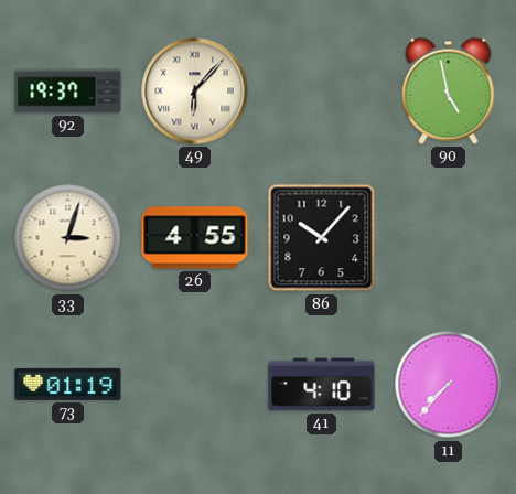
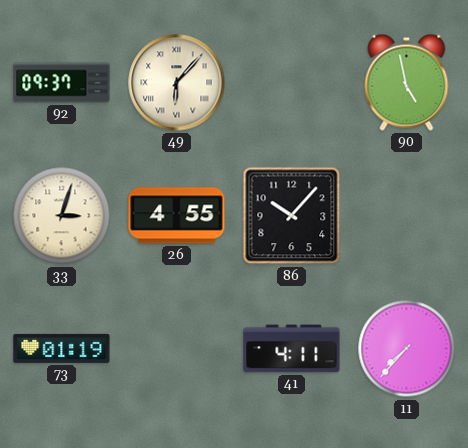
92: 19:37 -> 09:37
41: 4:10 -> 4:11
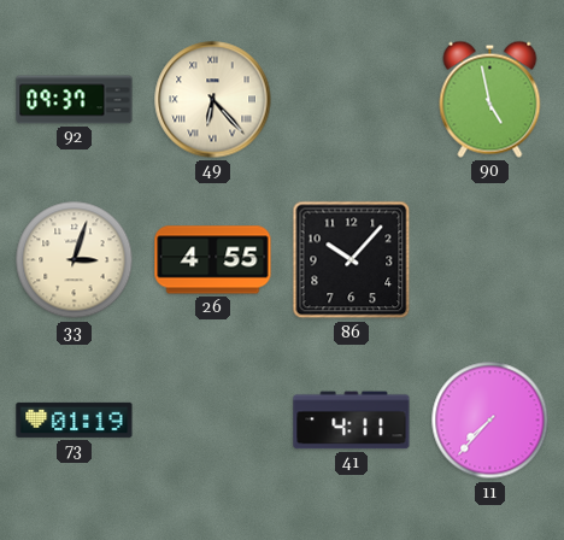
49: 6:07 -> 6:23
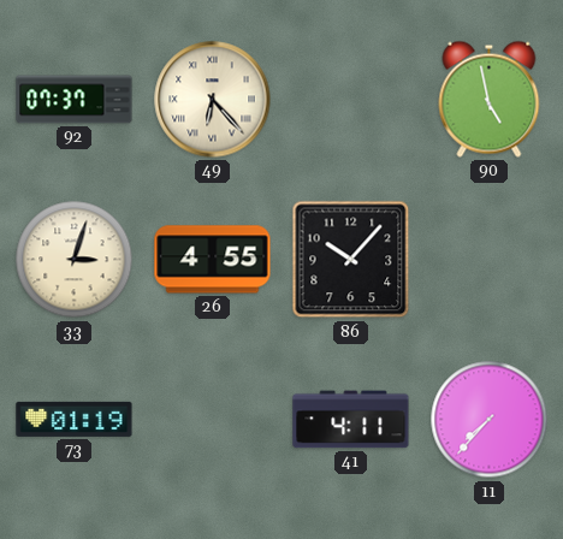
92: 09:37 -> 07:37
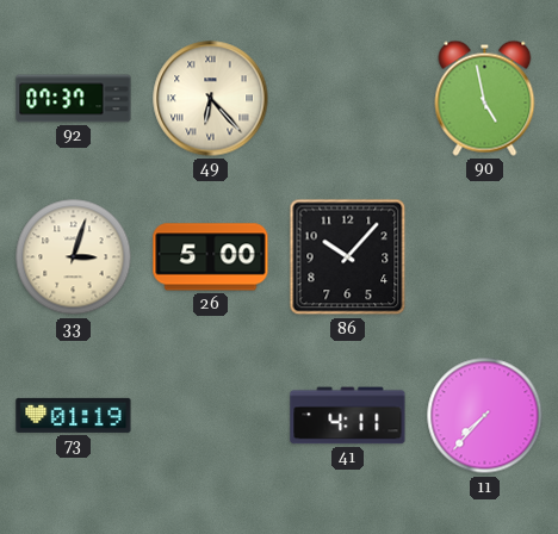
26: 4:55 -> 5:00
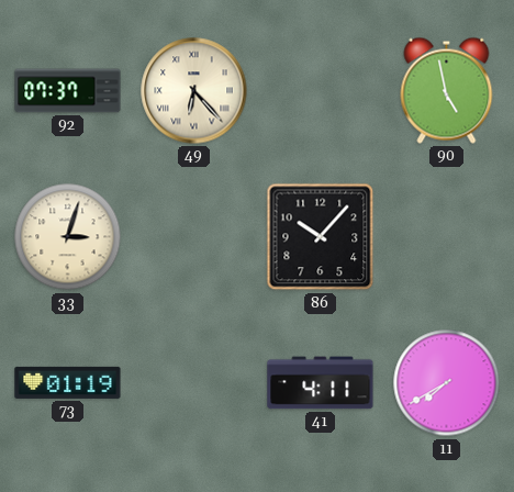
26: 5:00 -> none
11: 7:37 -> 7:40
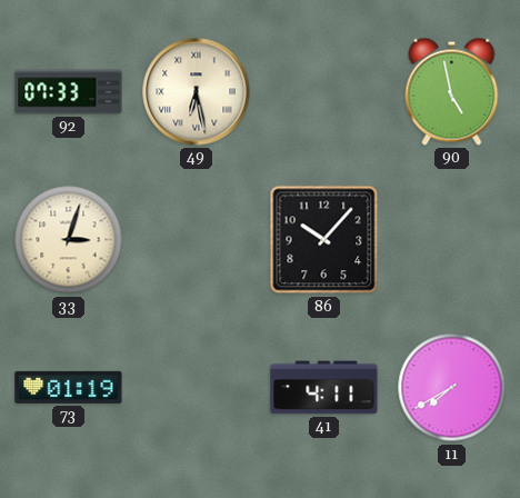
92: 07:37 -> 07:33
49: 6:23 -> 6:28
